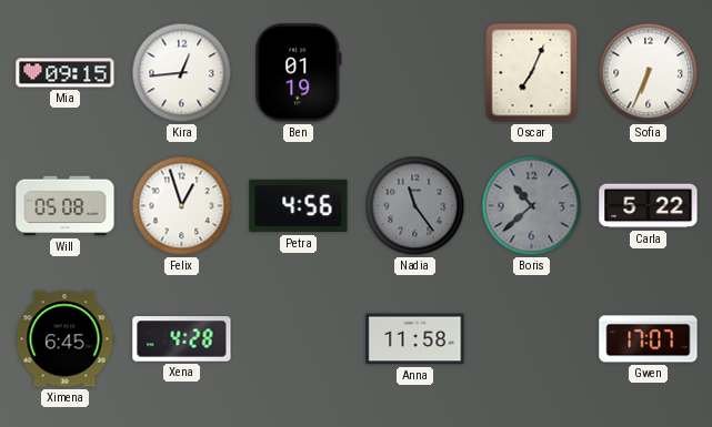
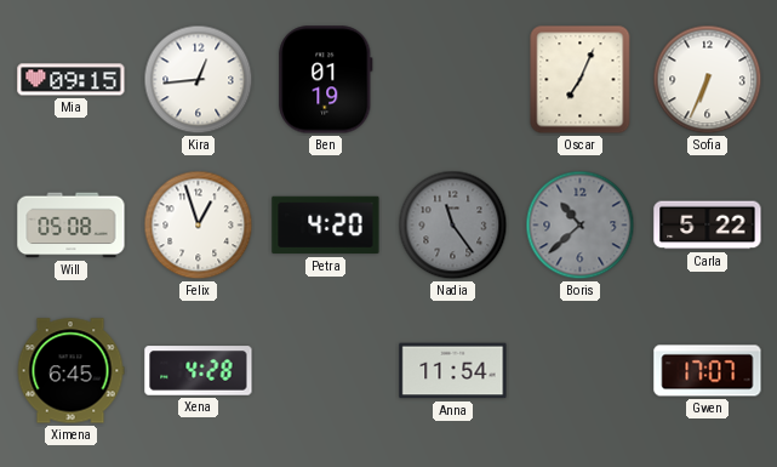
Petra: 4:56 -> 4:20
Anna: 11:58 -> 11:54
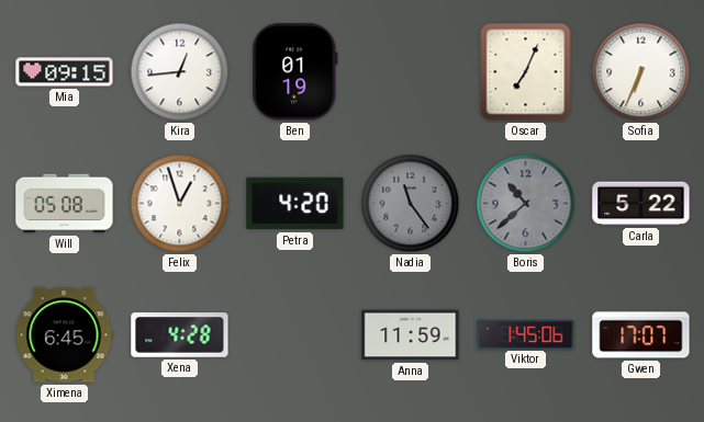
Anna: 11:54 -> 11:59
Viktor: none -> 1:45
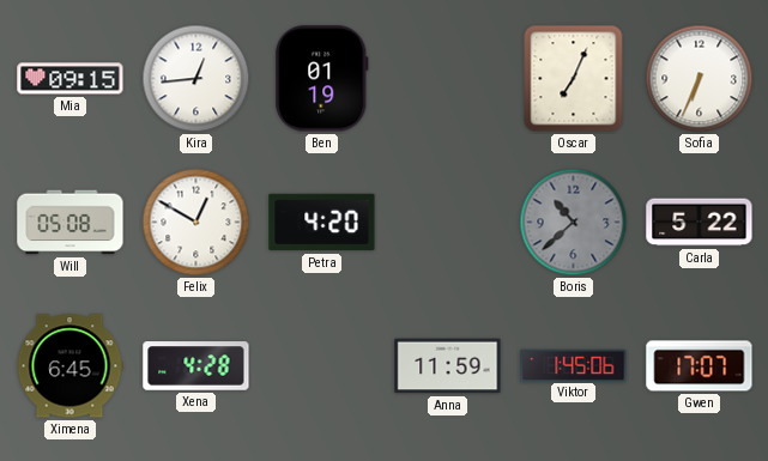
Felix: 12:57 -> 12:50
Nadia: 11:24 -> none
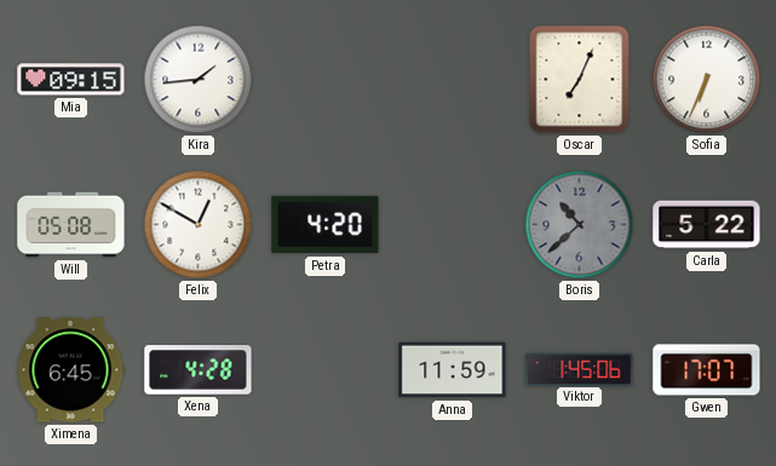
Kira: 12:44 -> 1:44
Ben: 01:19 -> none
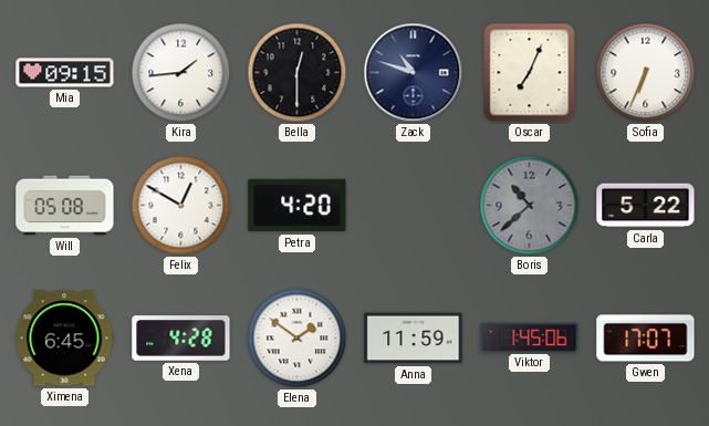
Bella: none -> 12:30
Zack: none -> 10:48
Elena: none -> 1:51
